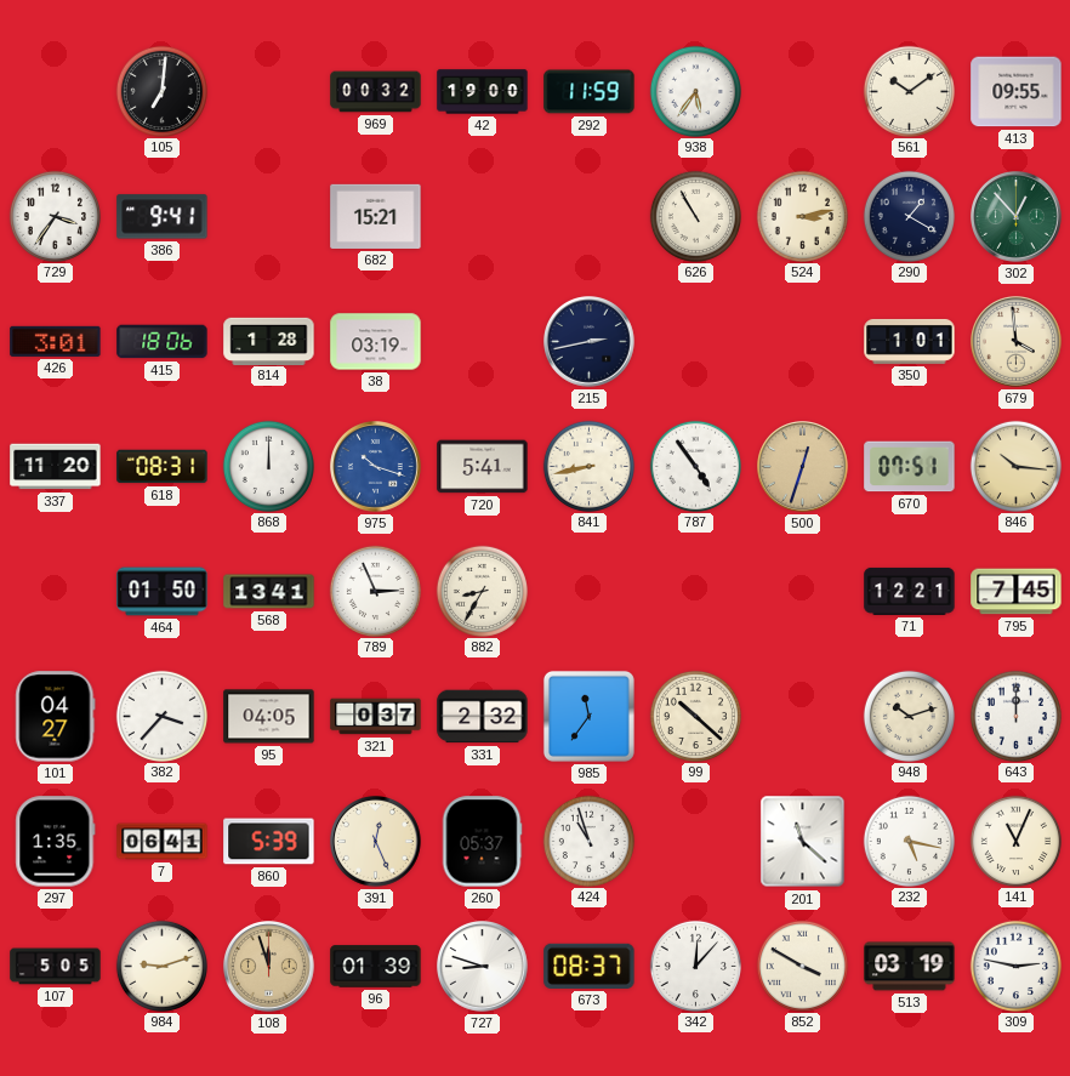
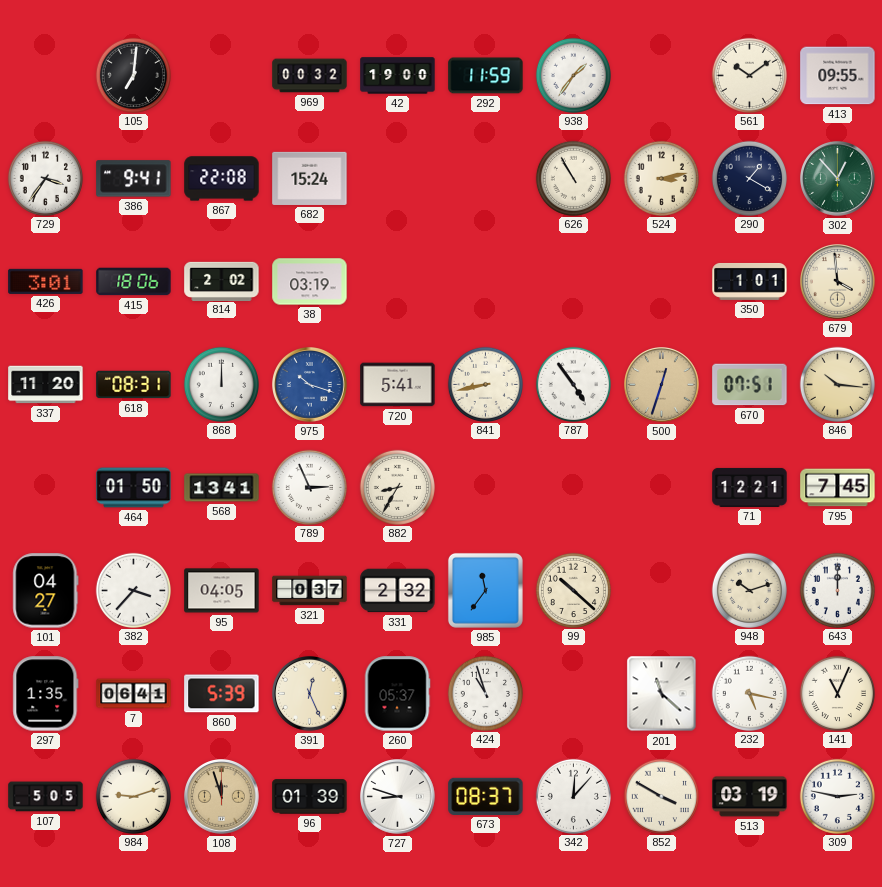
938: 5:36 -> 1:36
867: none -> 22:08
682: 15:21 -> 15:24
814: 1:28 -> 2:02
215: 2:43 -> none
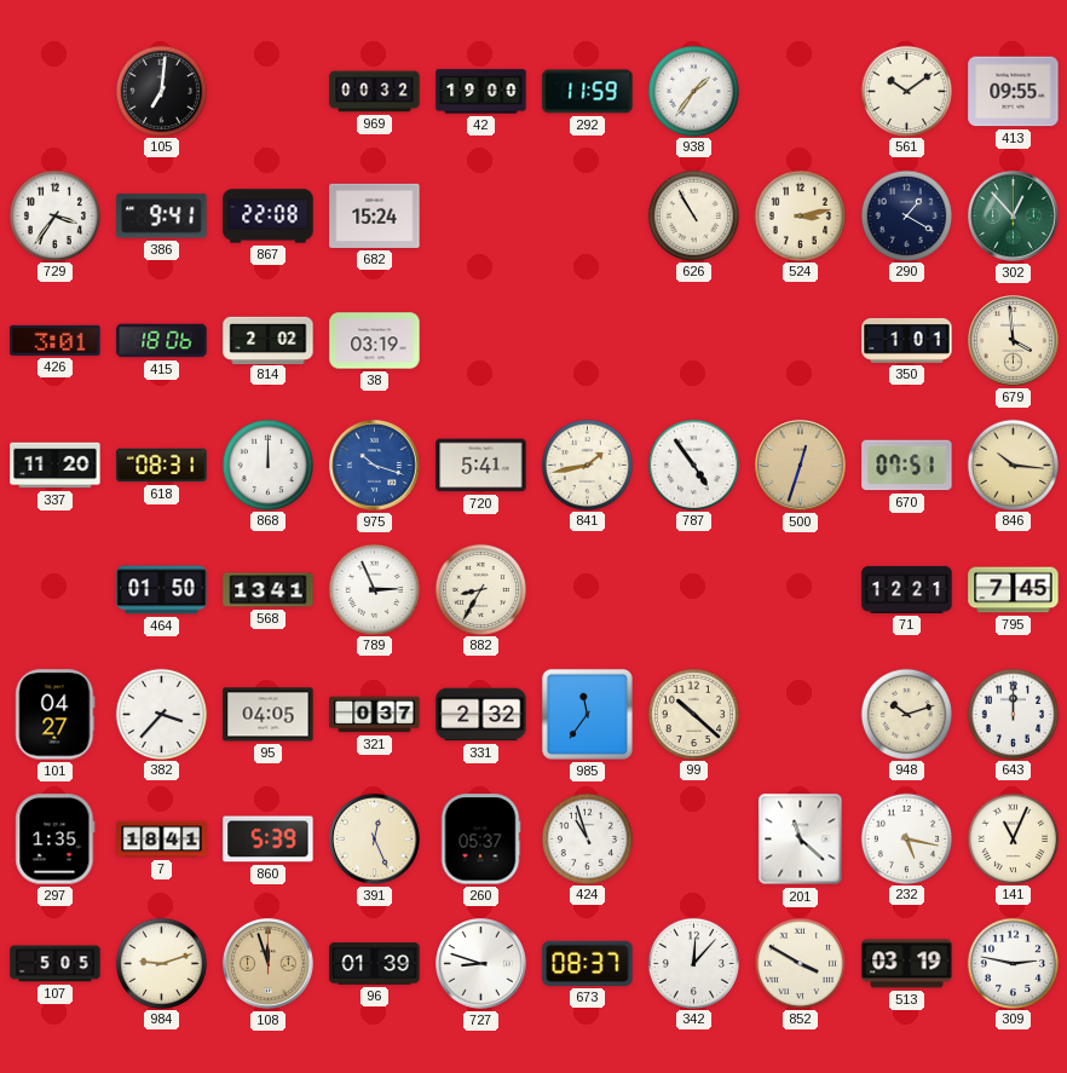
841: 8:43 -> 1:43
7: 06:41 -> 18:41
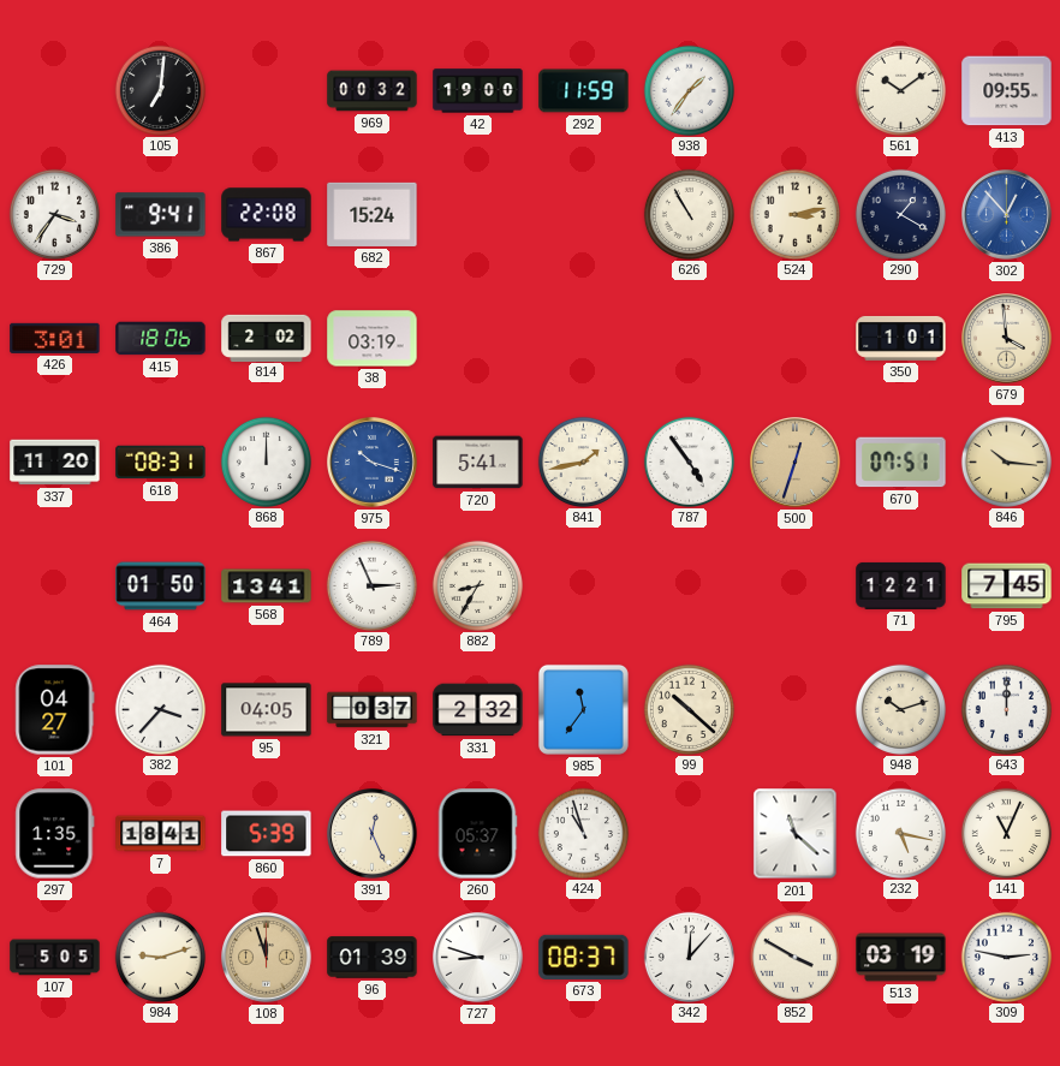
302 dial: green -> blue
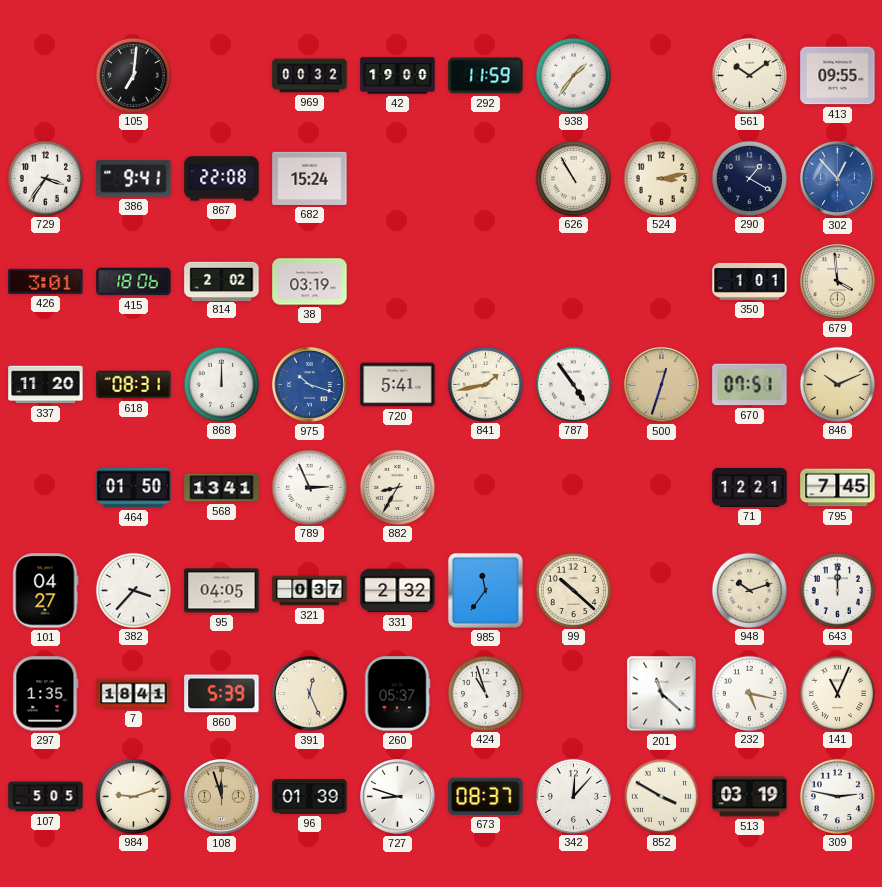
846: 10:16 -> 10:11
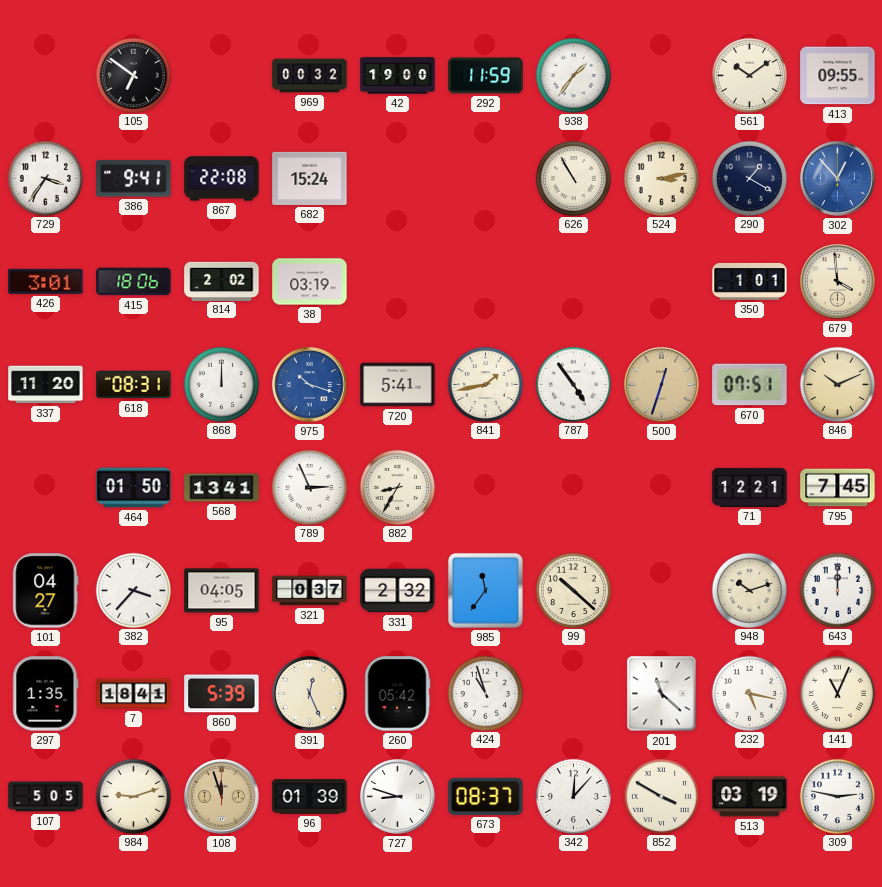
105: 7:01 -> 6:51
260: 05:37 -> 05:42
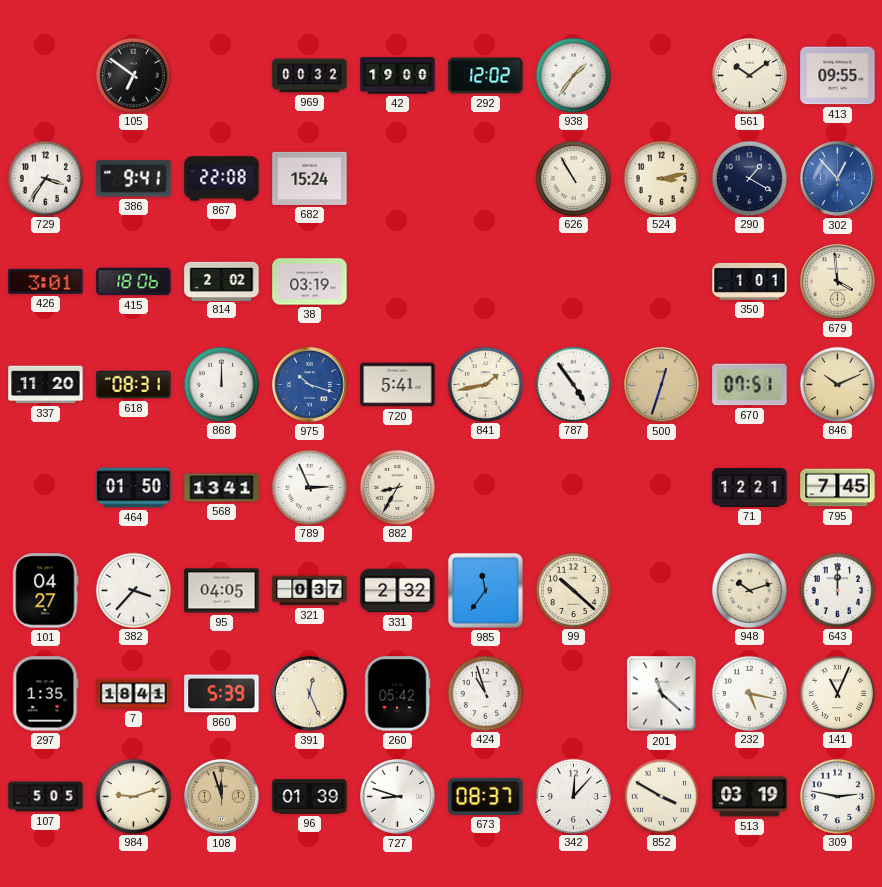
292: 11:59 -> 12:02
